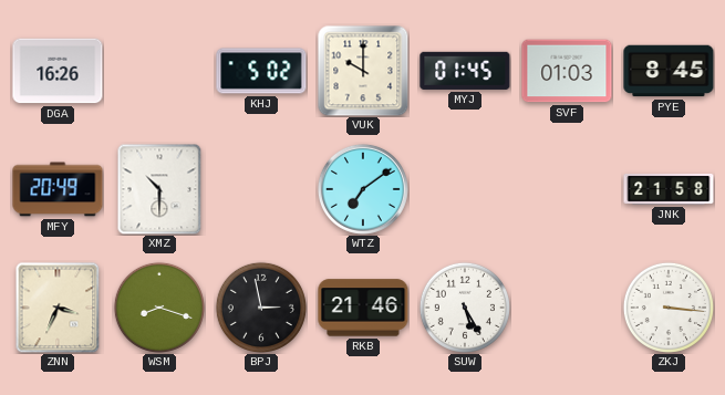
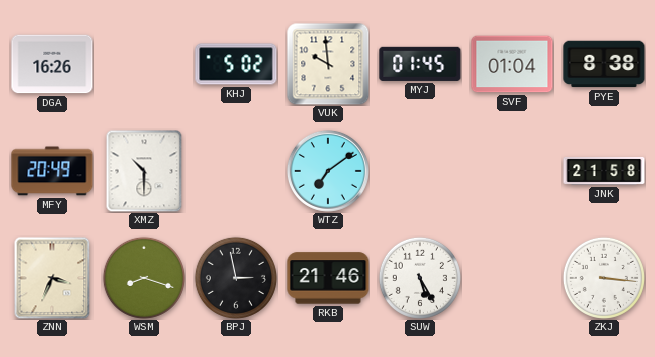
VUK: 10:00 -> 9:59
SVF: 01:03 -> 01:04
PYE: 8:45 -> 8:38
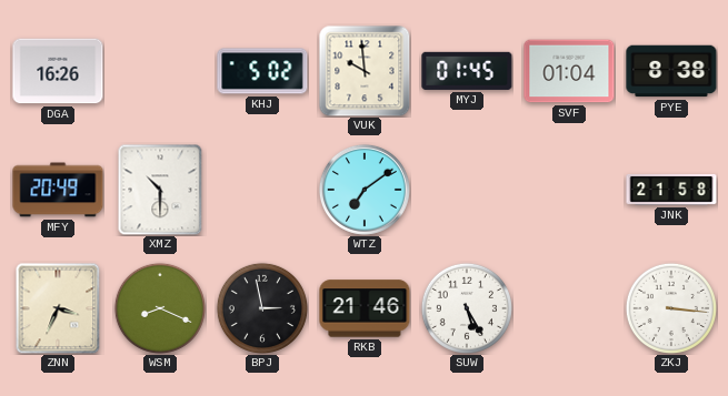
WSM: 8:18 -> 8:19
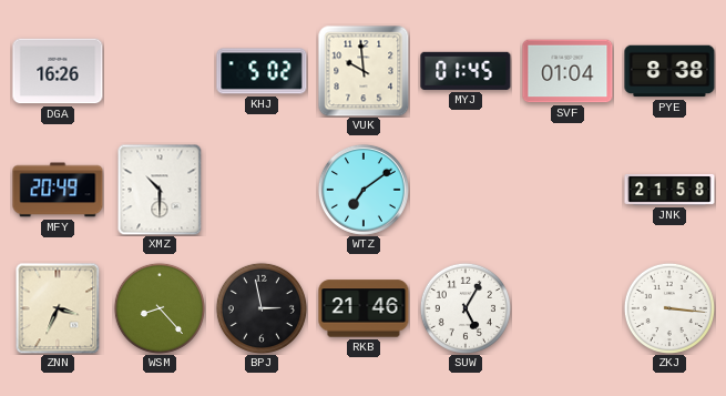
WSM: 8:19 -> 8:23
SUW: 5:25 -> 5:05
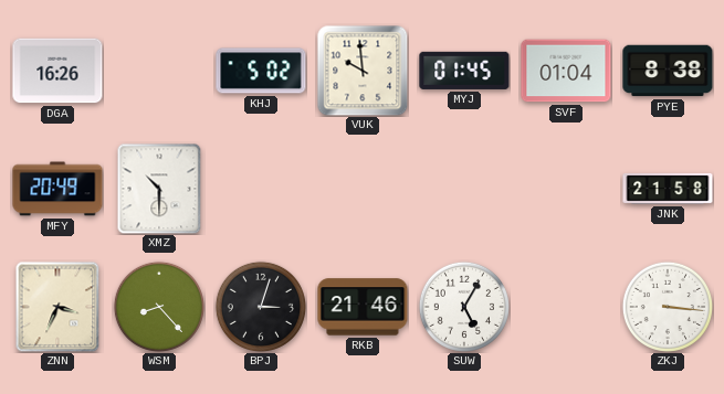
WTZ: 7:09 -> none
BPJ: 2:58 -> 3:03
